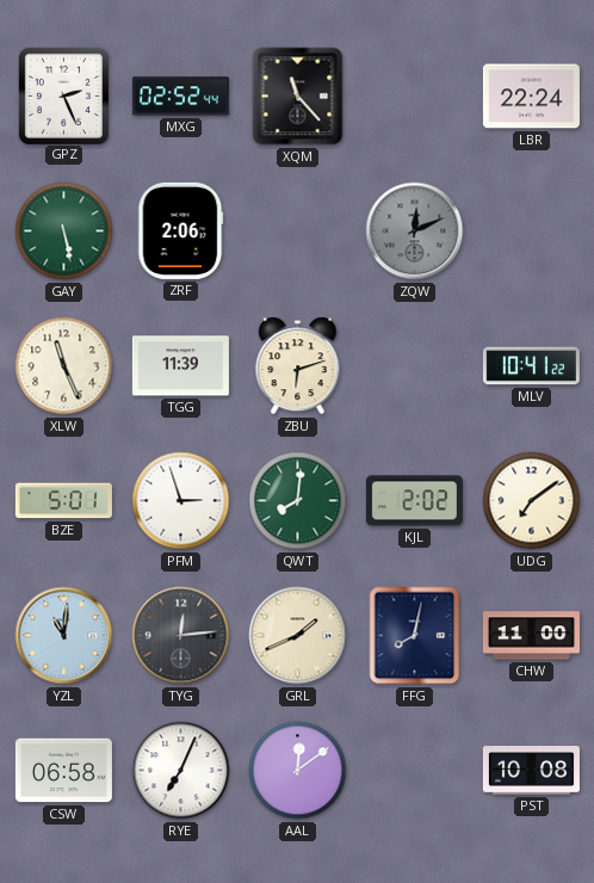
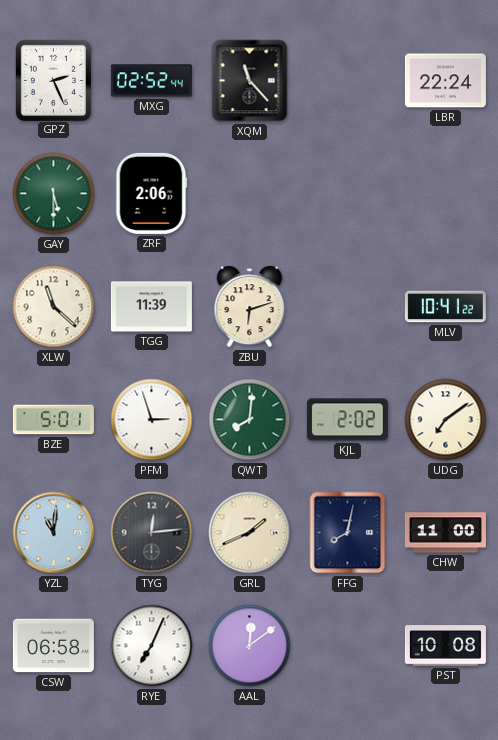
GAY: 5:28 -> 5:30
ZQW: 12:11 -> none
XLW: 11:26 -> 11:22
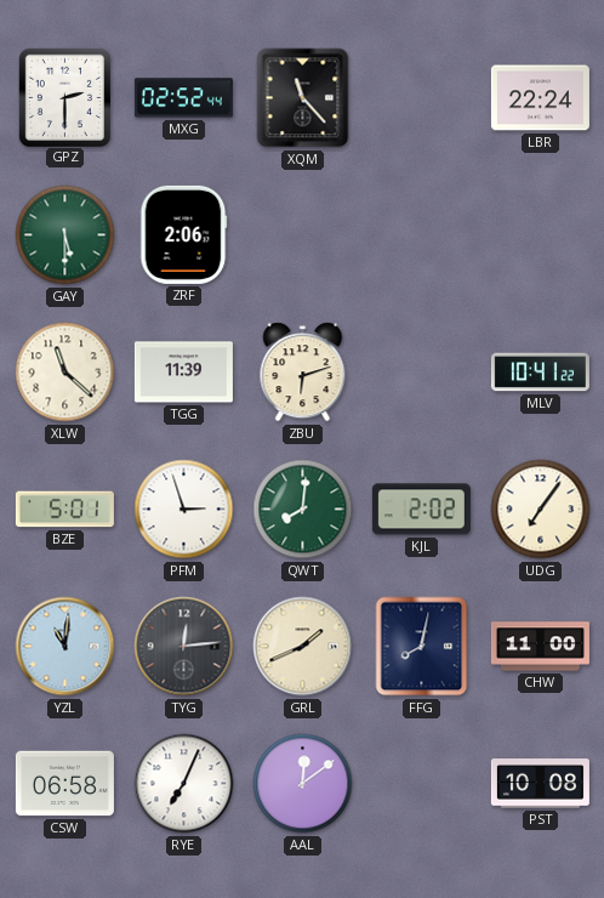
GPZ: 2:26 -> 2:30
UDG: 7:09 -> 7:06
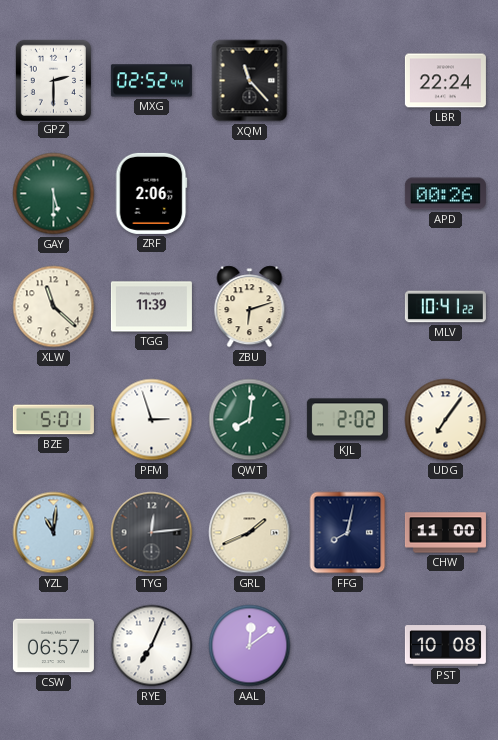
APD: none -> 00:26
CSW: 06:58 -> 06:57
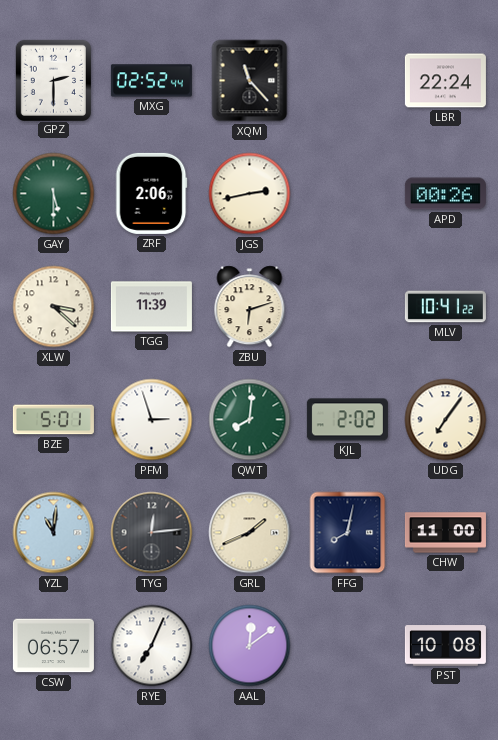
JGS: none -> 2:43
XLW: 11:22 -> 3:22
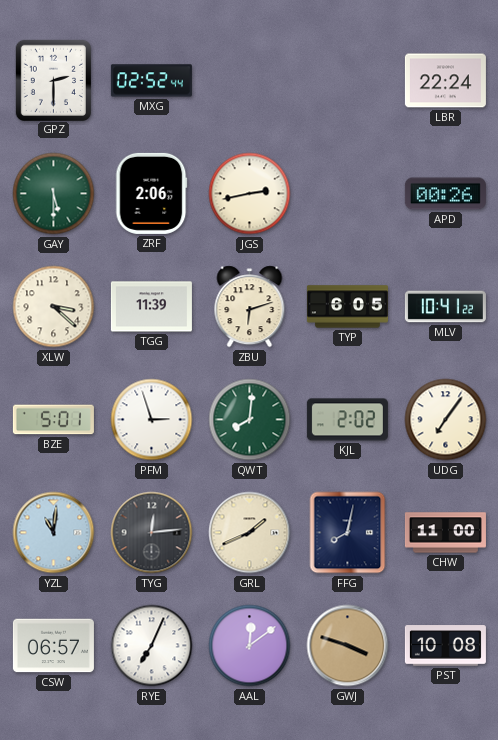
XQM: 11:23 -> none
TYP: none -> 6:05
GWJ: none -> 3:48
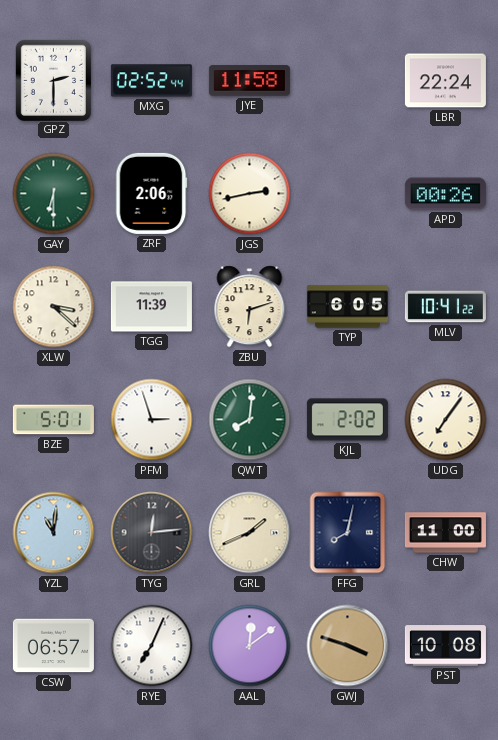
JYE: none -> 11:58
GAY: 5:30 -> 6:30
